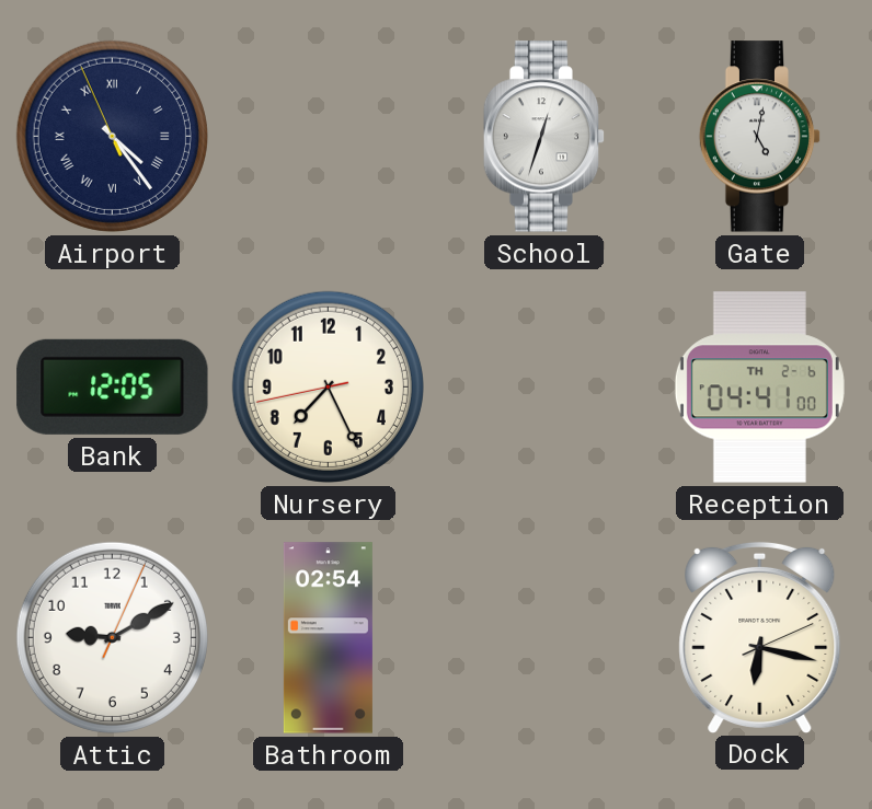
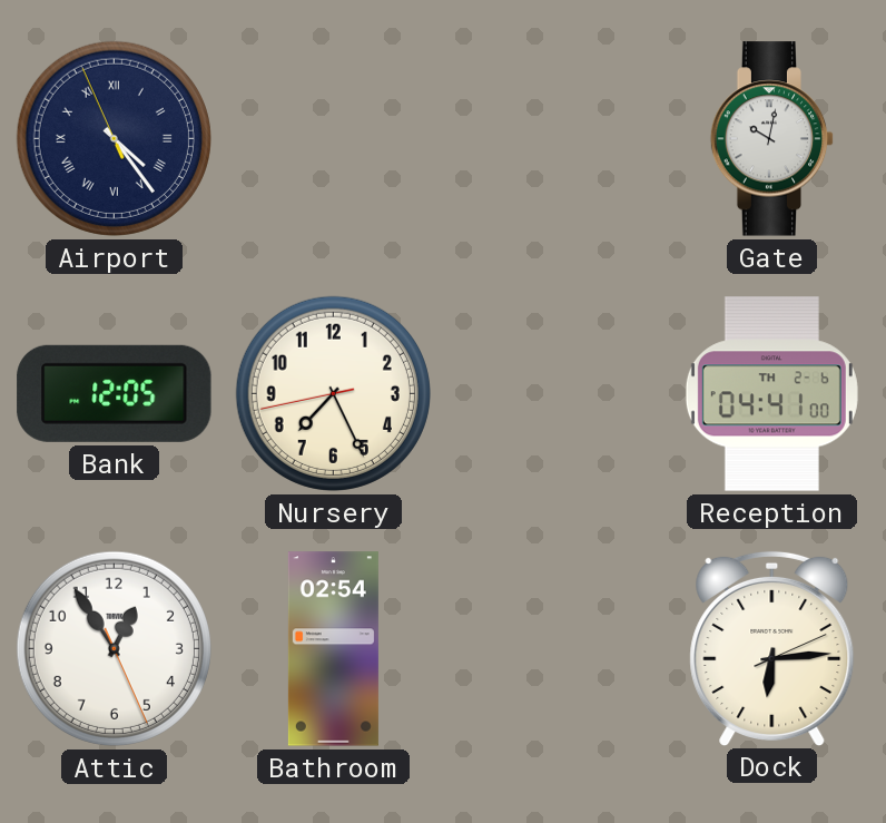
School: 12:33 -> none
Gate: 5:02 -> 10:02
Attic: 9:10 -> 12:54
Dock: 6:17 -> 6:14
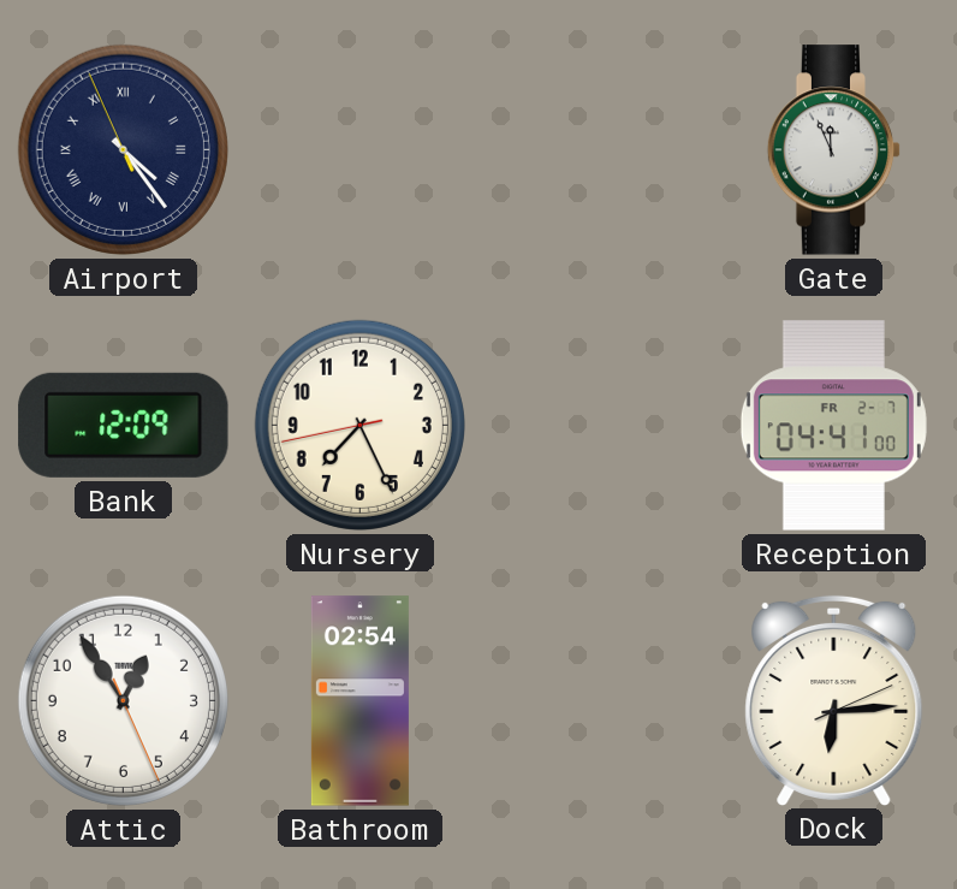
Gate: 10:02 -> 11:56
Bank: 12:05 -> 12:09
Reception date: TH 2-6 -> FR 2-7
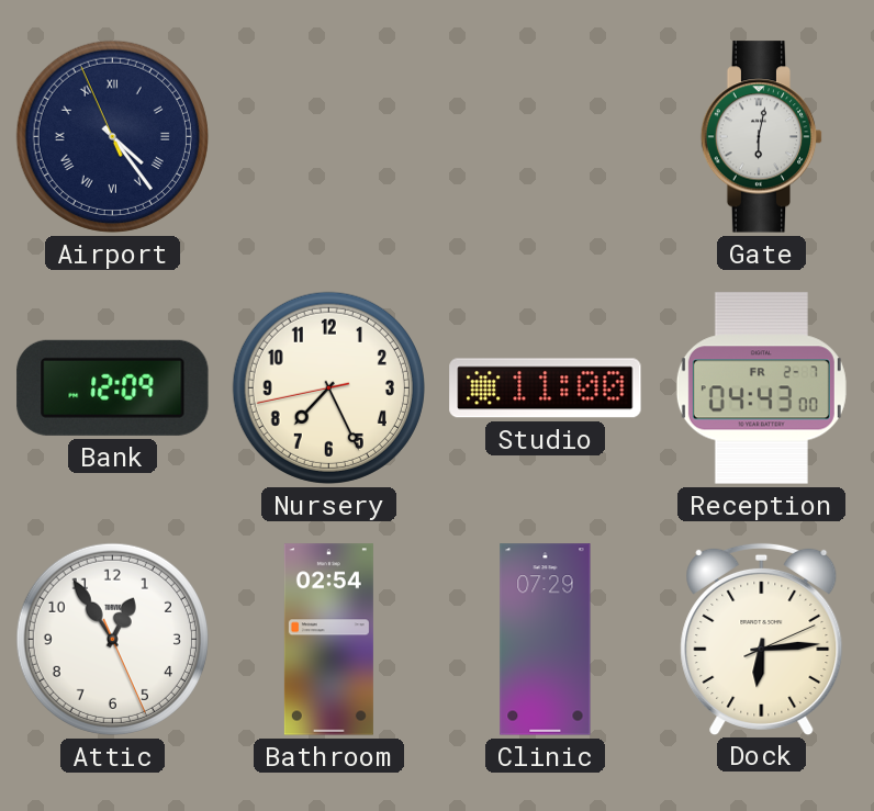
Gate: 11:56 -> 6:02
Studio: none -> 11:00
Reception: 04:41 -> 04:43
Clinic: none -> 07:29
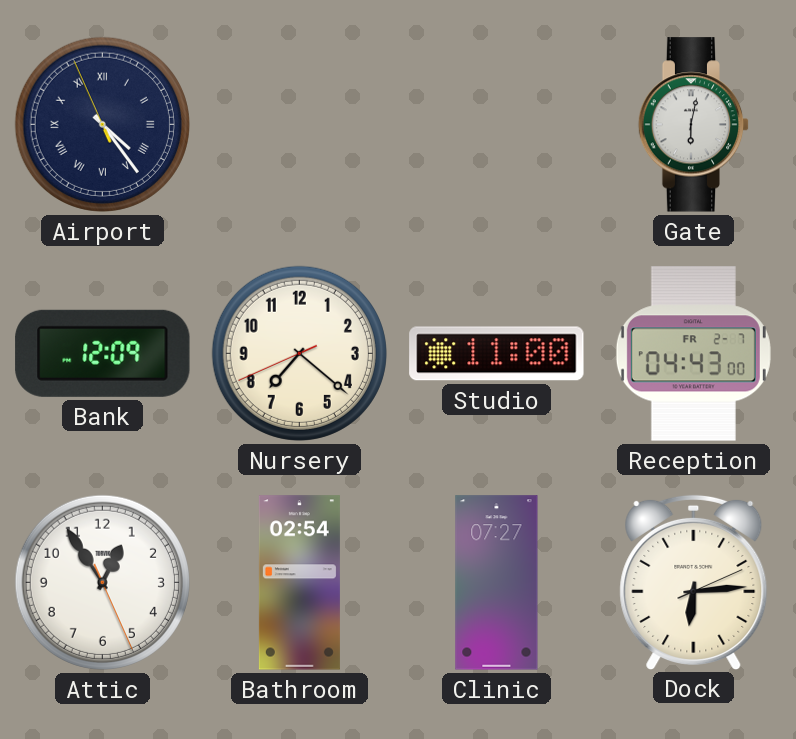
Nursery: 7:25 -> 7:21
Clinic: 07:29 -> 07:27
